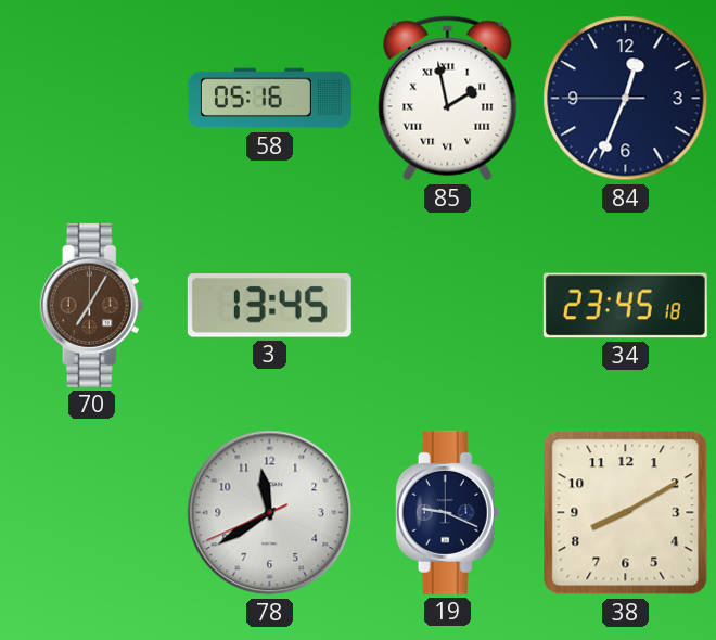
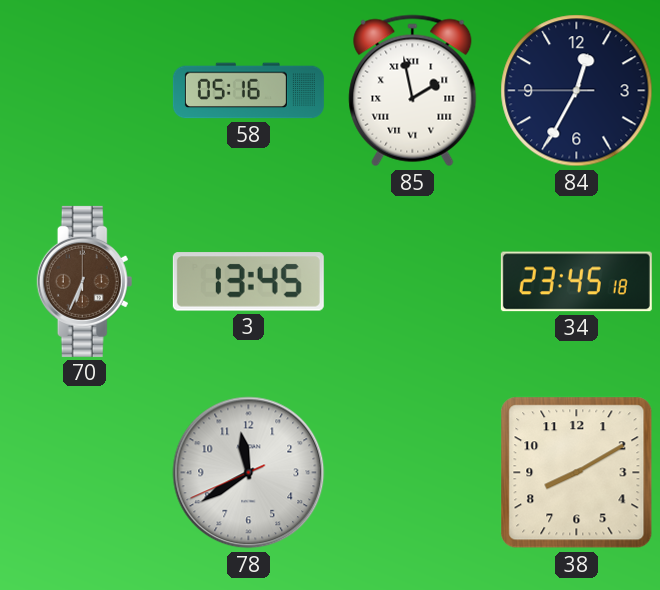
84: 12:33 -> 12:34
70: 7:05 -> 6:34
19: 9:19 -> none
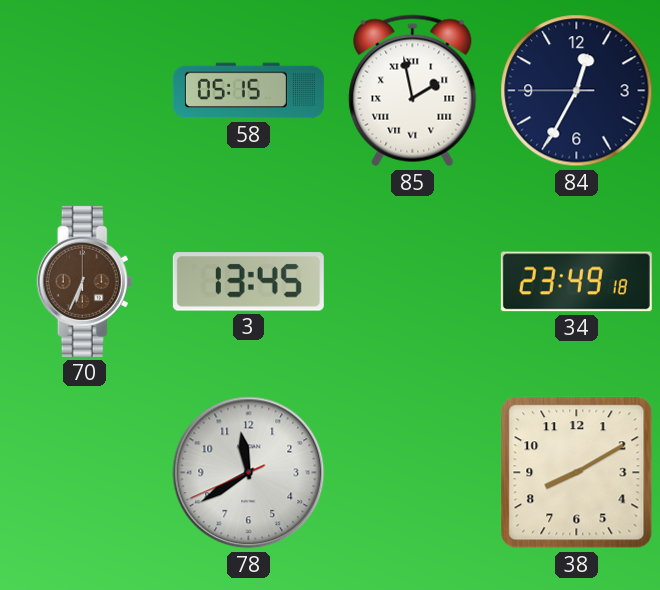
58: 05:16 -> 05:15
34: 23:45 -> 23:49
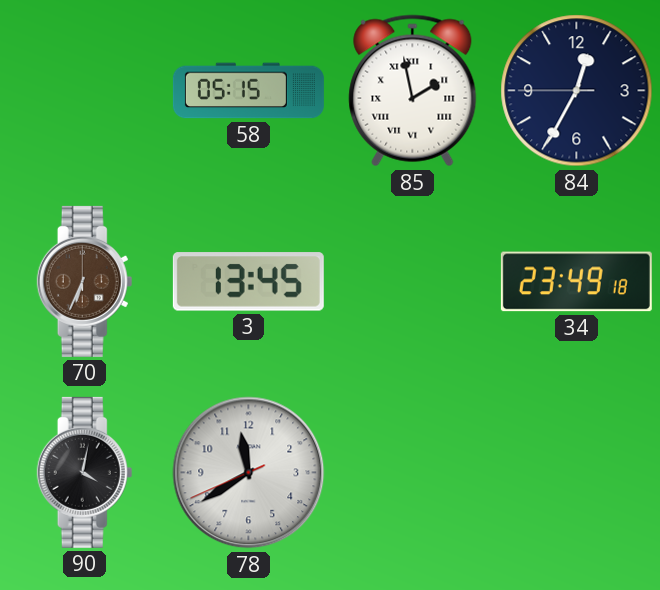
90: none -> 4:02
38: 8:10 -> none
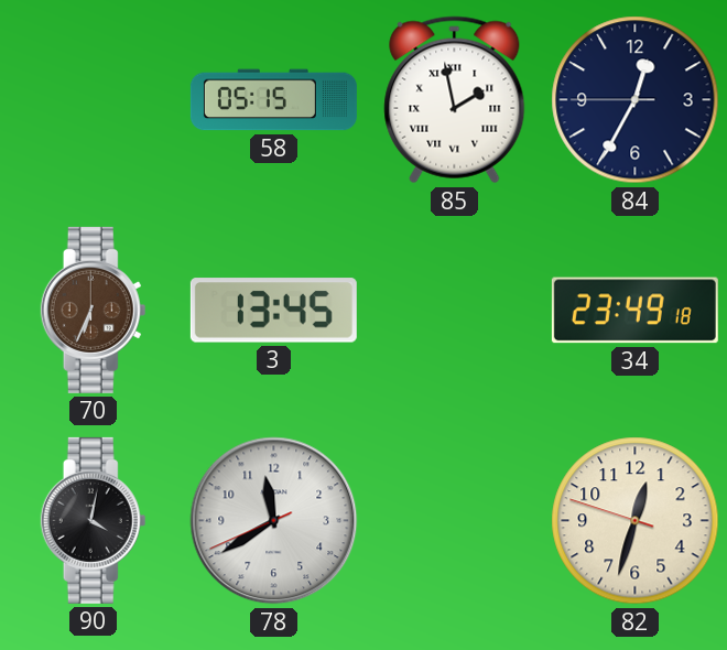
82: none -> 12:32
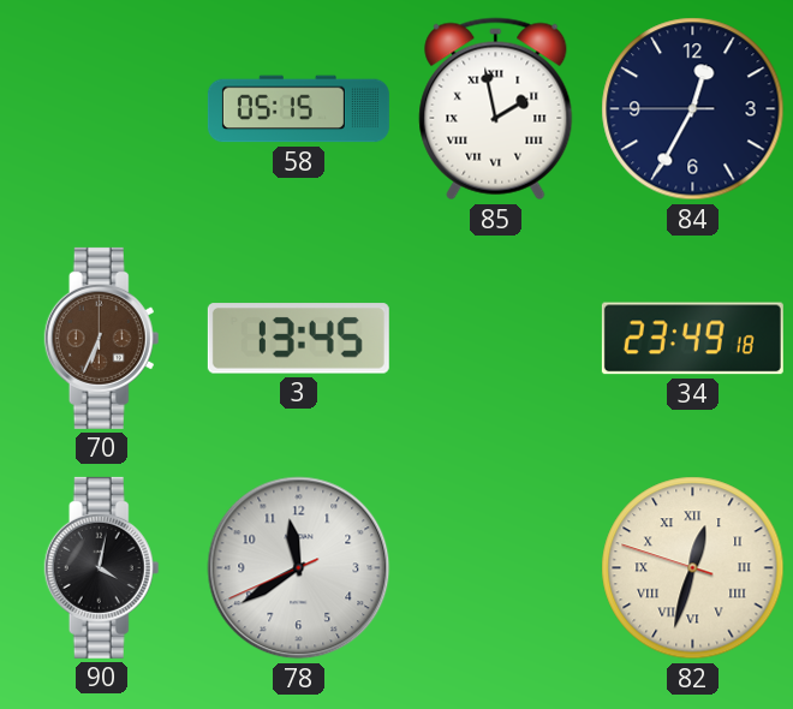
82 numerals: Arabic -> Roman
